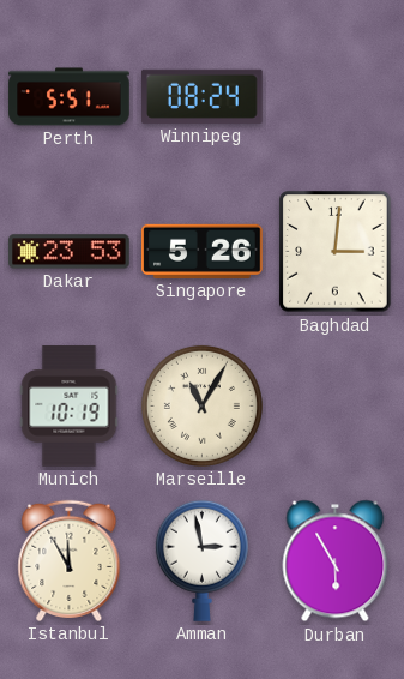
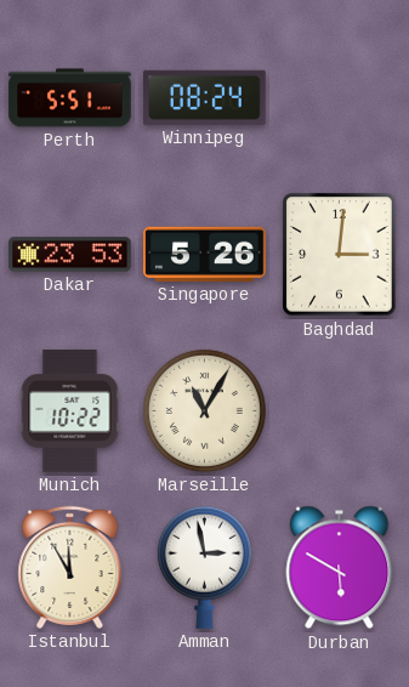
Munich: 10:19 -> 10:22
Durban: 5:55 -> 5:50
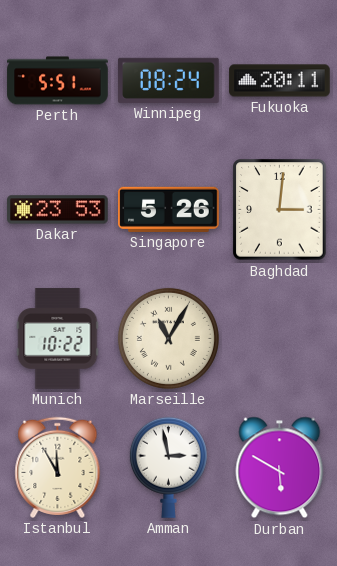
Fukuoka: none -> 20:11
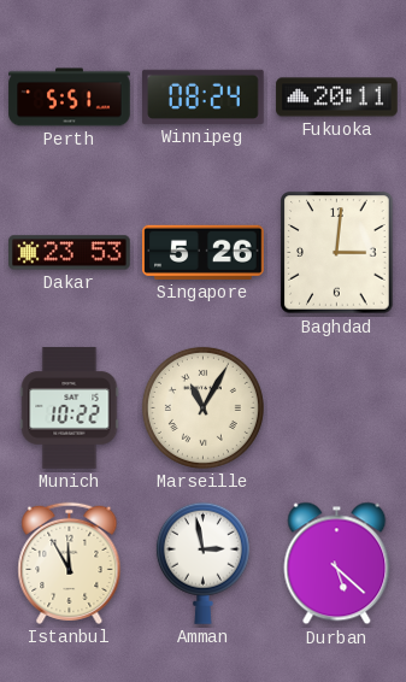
Durban: 5:50 -> 5:22
